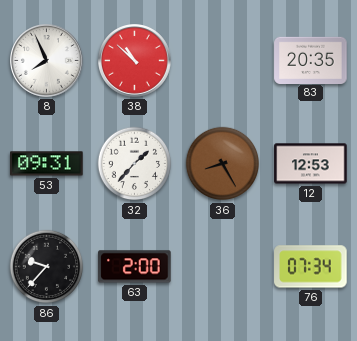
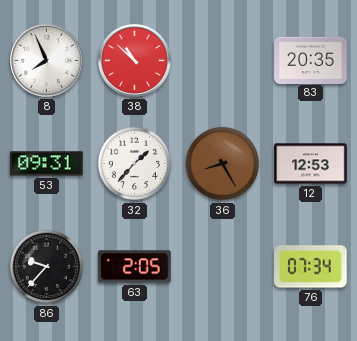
63: 2:00 -> 2:05
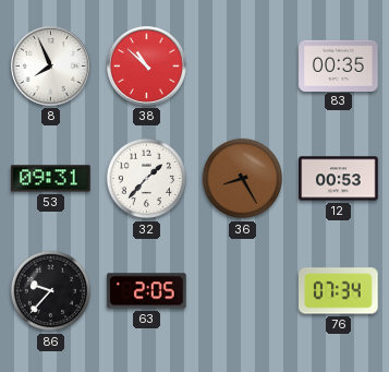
83: 20:35 -> 00:35
12: 12:53 -> 00:53
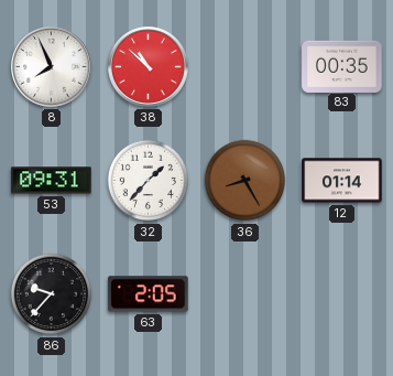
12: 00:53 -> 01:14
76: 07:34 -> none
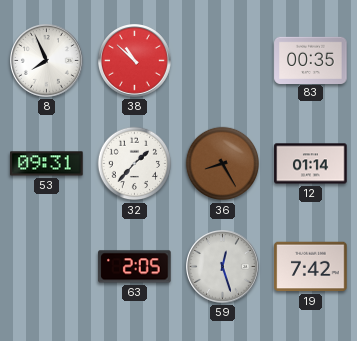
86: 9:37 -> none
59: none -> 12:27
19: none -> 7:42
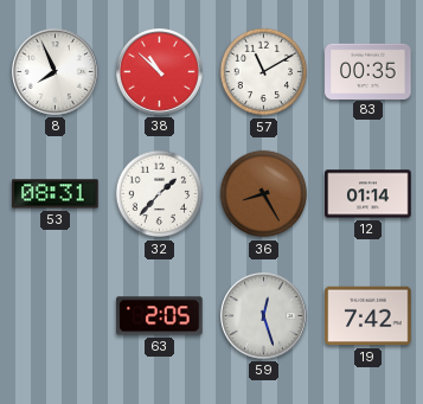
57: none -> 11:10
53: 09:31 -> 08:31
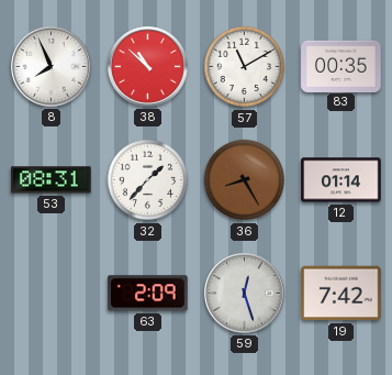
63: 2:05 -> 2:09
